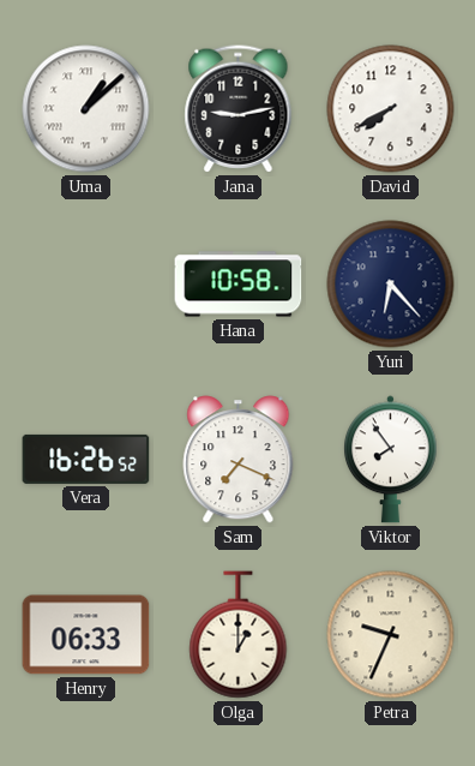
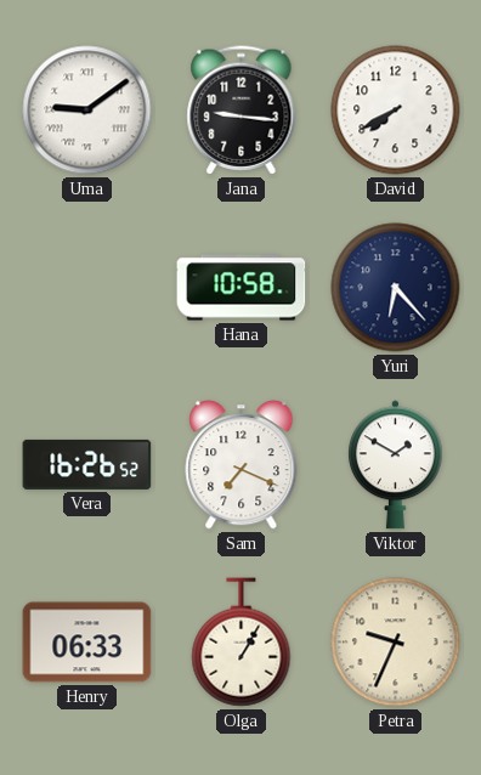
Uma: 1:08 -> 9:09
Jana: 9:13 -> 9:16
Viktor: 7:54 -> 1:50
Olga: 1:00 -> 1:05
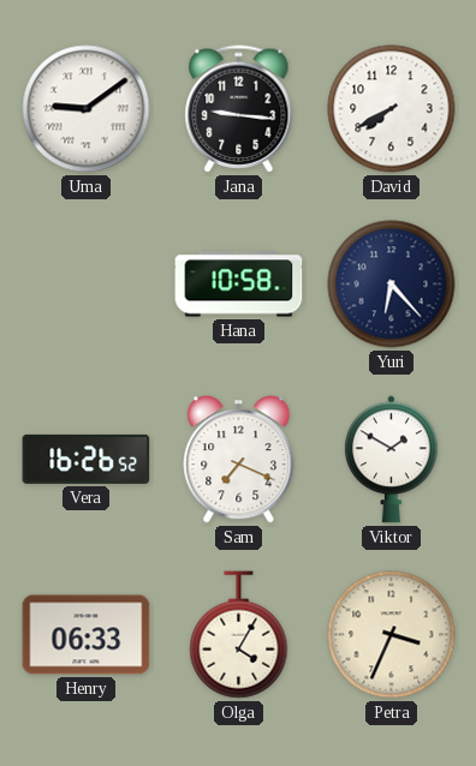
Olga: 1:05 -> 4:05
Petra: 9:34 -> 3:34
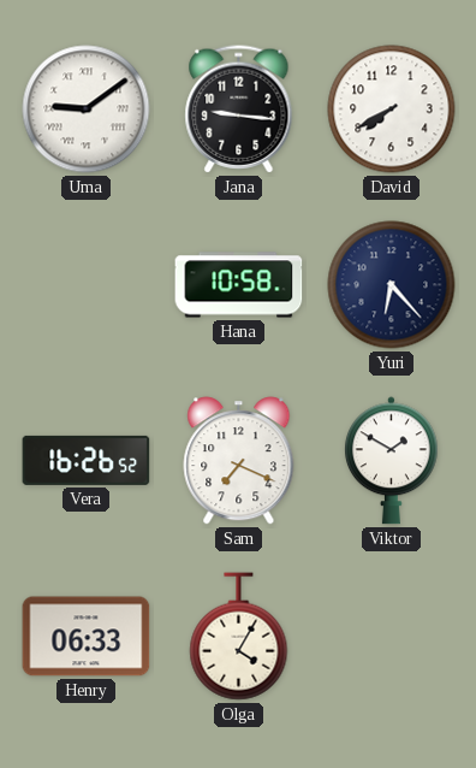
Petra: 3:34 -> none
